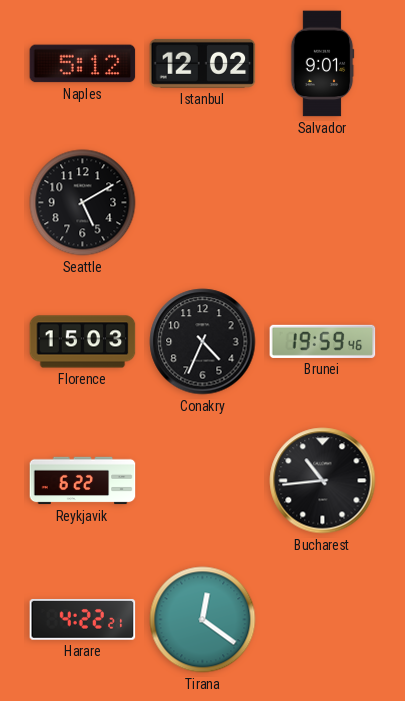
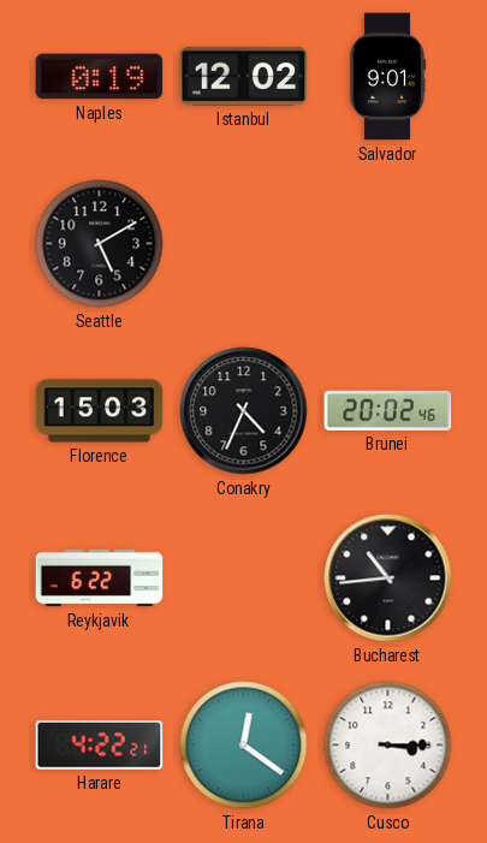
Naples: 5:12 -> 0:19
Brunei: 19:59 -> 20:02
Cusco: none -> 3:15
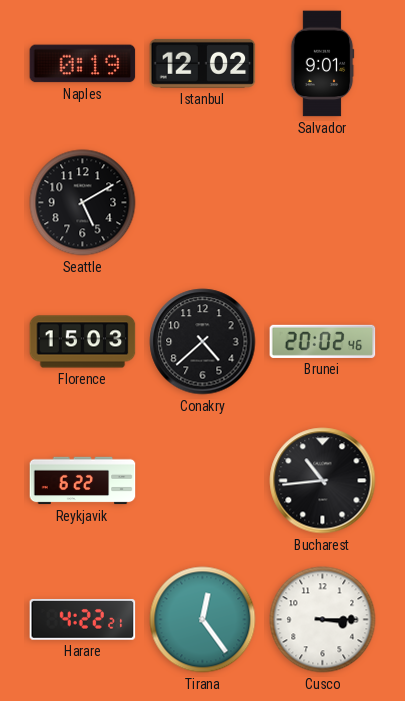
Conakry: 4:34 -> 4:38
Tirana: 12:21 -> 12:24
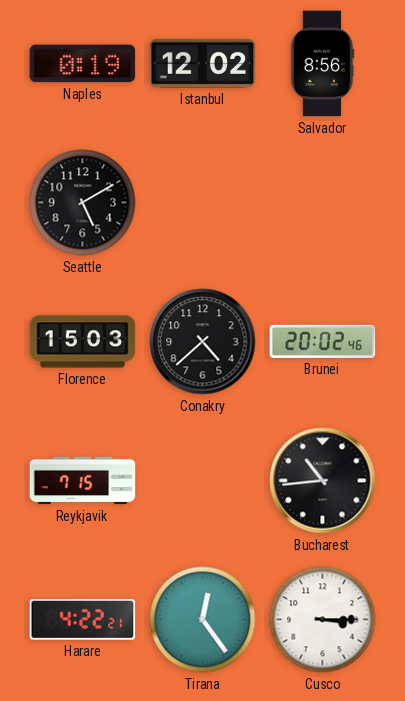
Salvador: 9:01 -> 8:56
Reykjavik: 6:22 -> 7:15
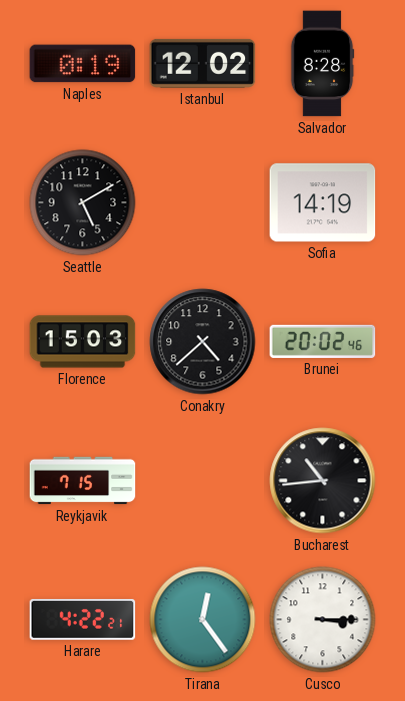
Salvador: 8:56 -> 8:28
Sofia: none -> 14:19
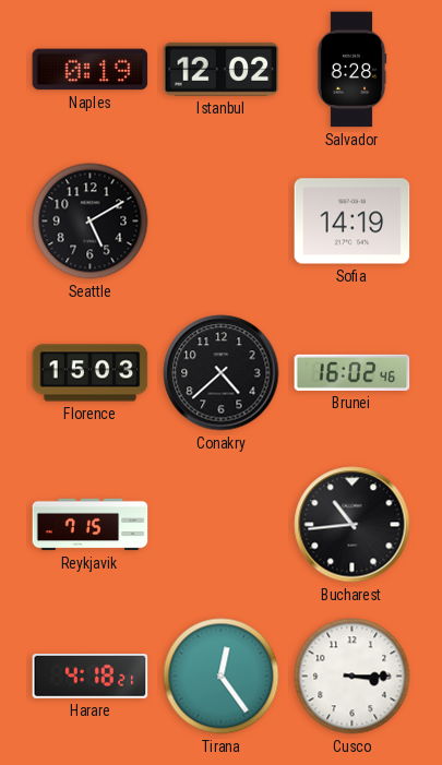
Brunei: 20:02 -> 16:02
Harare: 4:22 -> 4:18
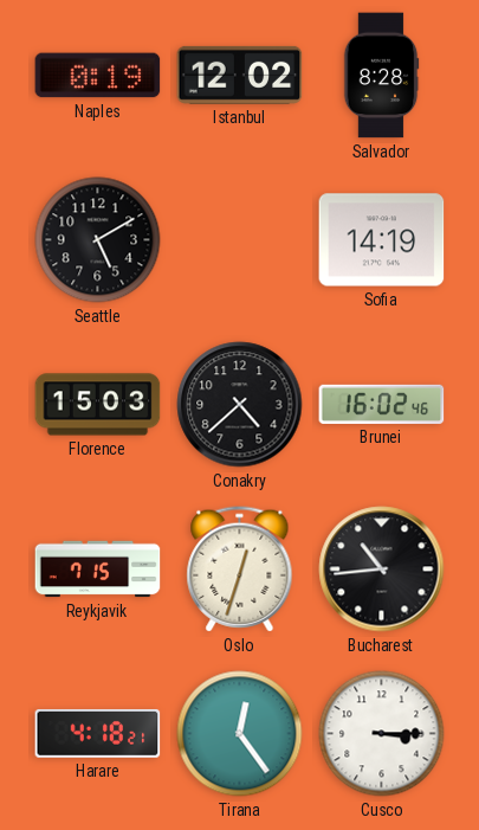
Oslo: none -> 12:33
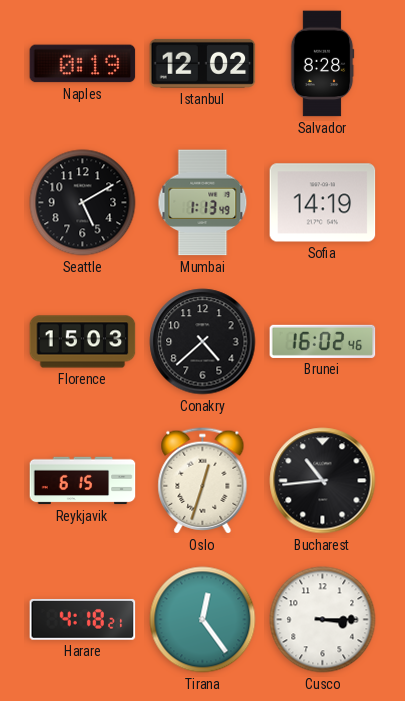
Mumbai: none -> 1:13
Reykjavik: 7:15 -> 6:15
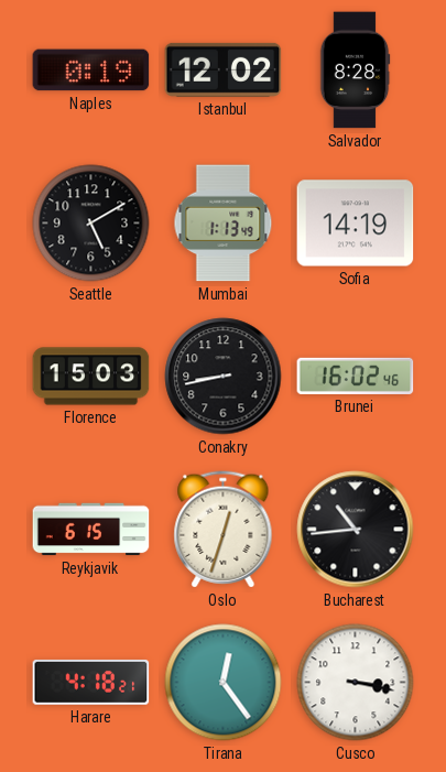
Conakry: 4:38 -> 8:43
Cusco: 3:15 -> 3:17
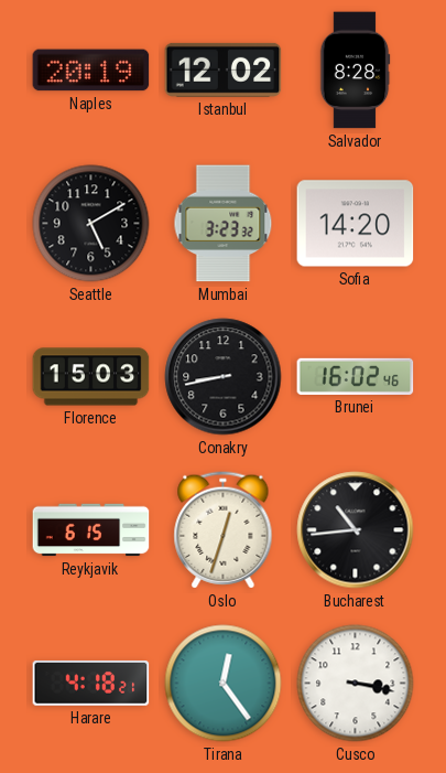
Naples: 0:19 -> 20:19
Mumbai: 1:13 -> 3:23
Sofia: 14:19 -> 14:20
